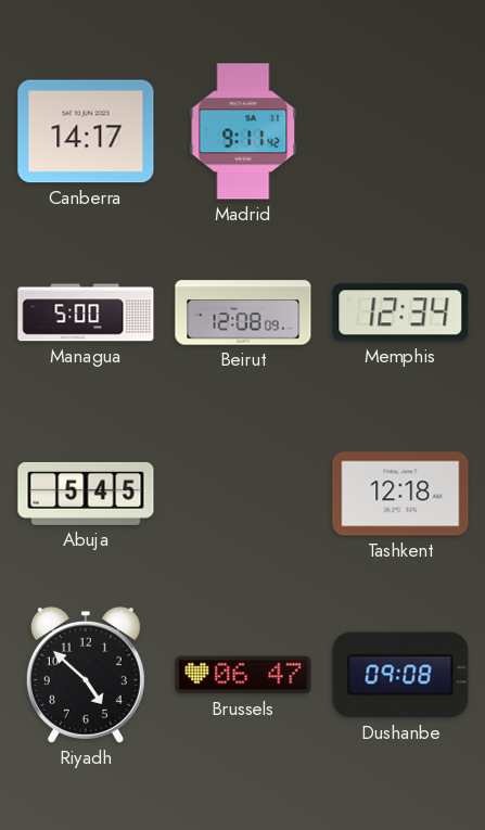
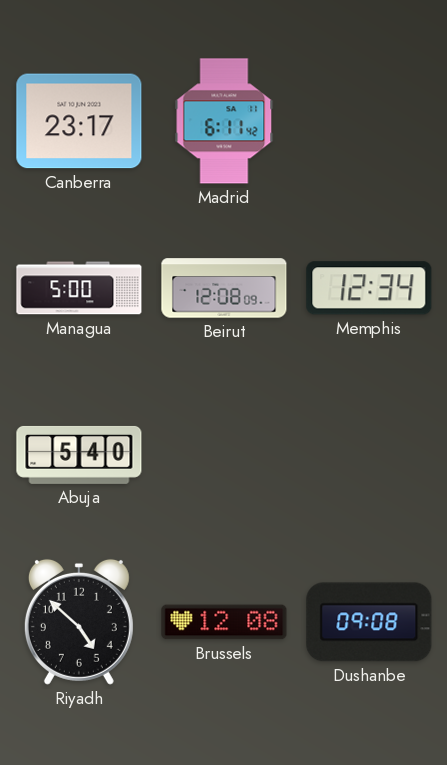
Canberra: 14:17 -> 23:17
Madrid: 9:11 -> 6:11
Abuja: 5:45 -> 5:40
Tashkent: 12:18 -> none
Brussels: 06:47 -> 12:08
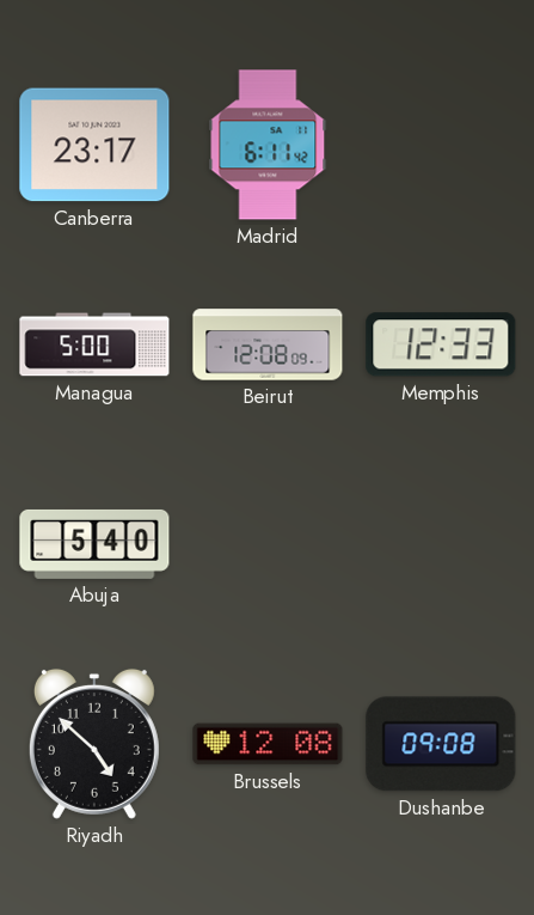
Memphis: 12:34 -> 12:33
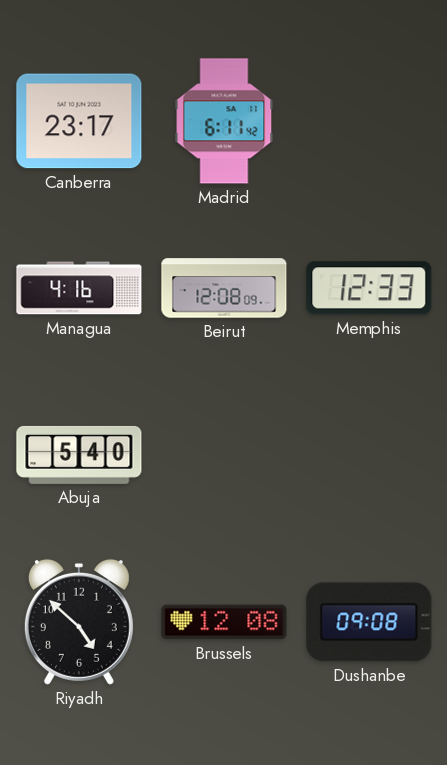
Managua: 5:00 -> 4:16
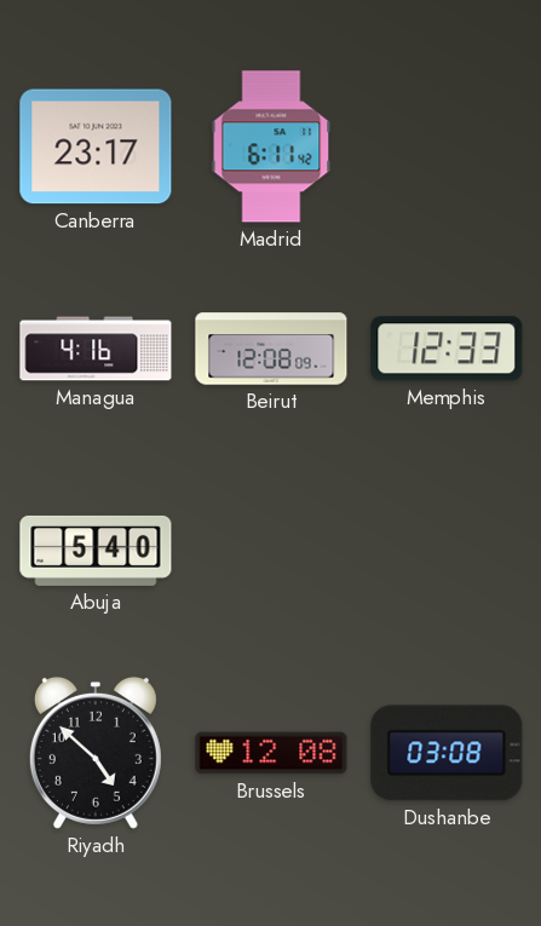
Dushanbe: 09:08 -> 03:08
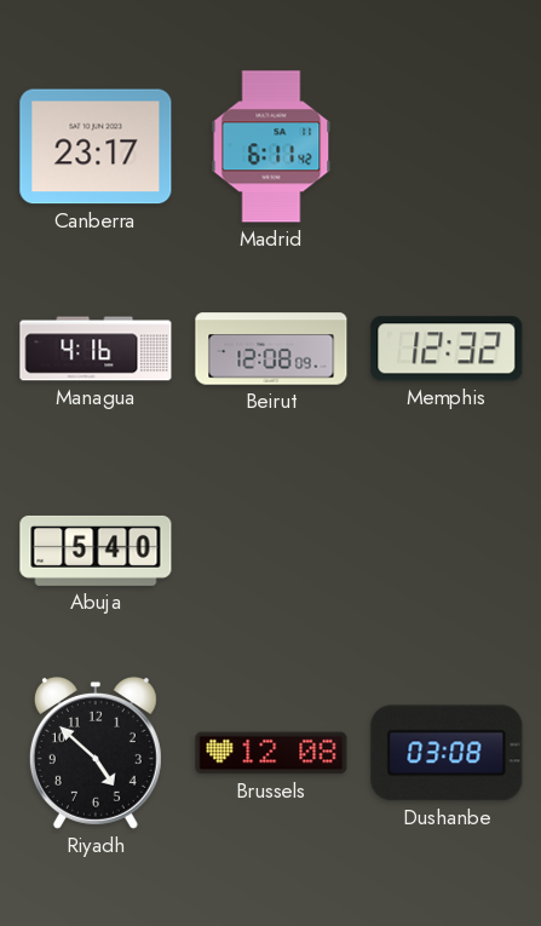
Memphis: 12:33 -> 12:32
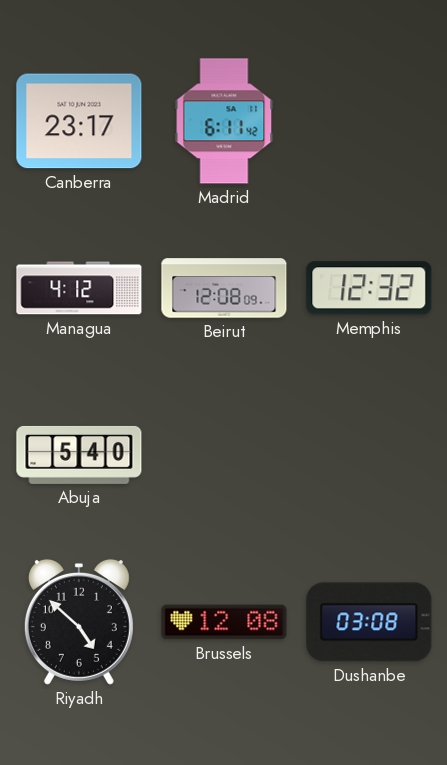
Managua: 4:16 -> 4:12
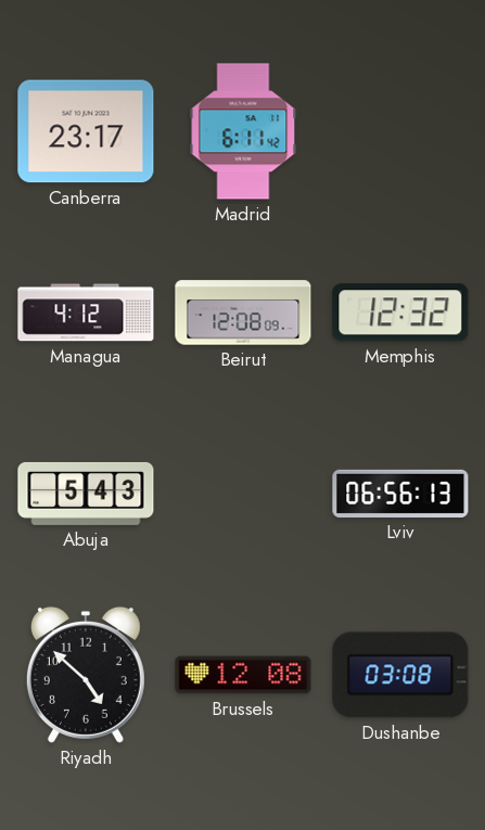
Abuja: 5:40 -> 5:43
Lviv: none -> 06:56
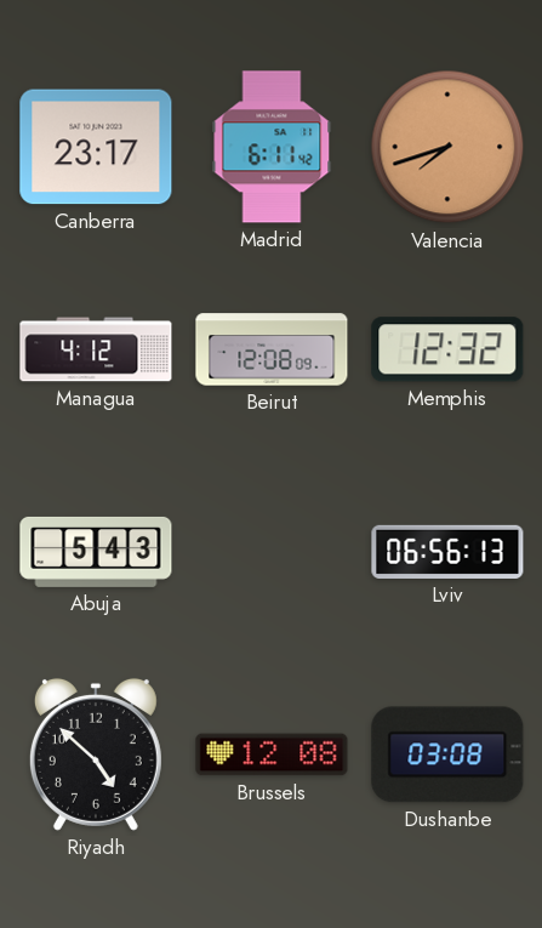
Valencia: none -> 7:42
